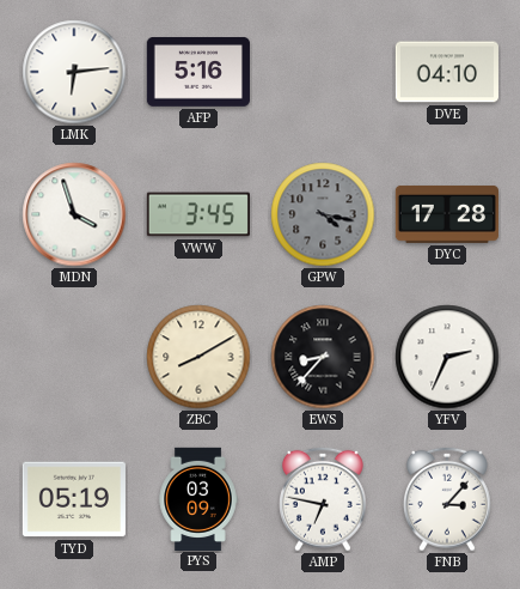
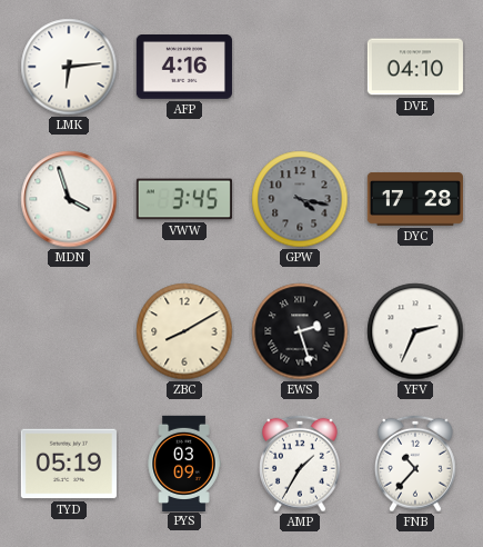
AFP: 5:16 -> 4:16
EWS: 8:37 -> 2:27
AMP: 6:47 -> 1:35
FNB: 3:07 -> 10:37
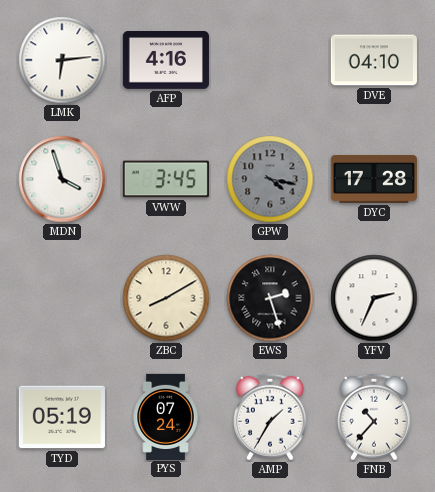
PYS: 03:09 -> 07:24
